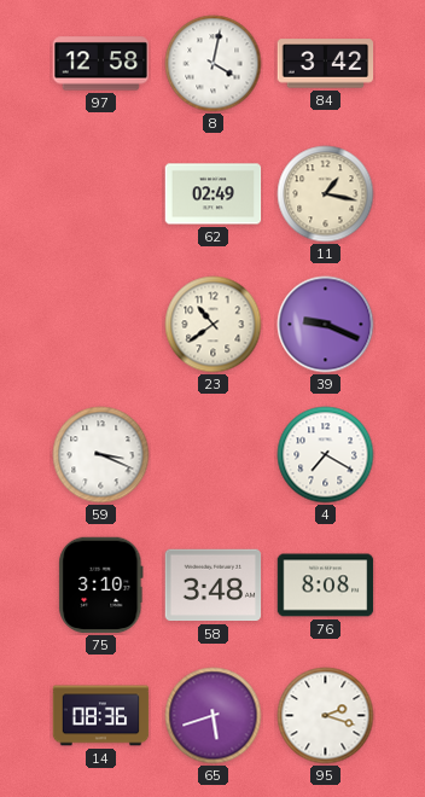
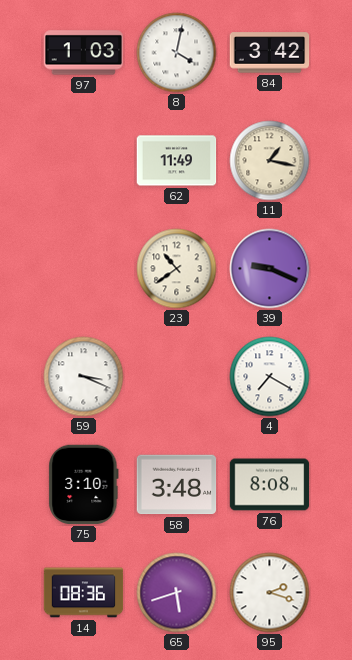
97: 12:58 -> 1:03
62: 02:49 -> 11:49
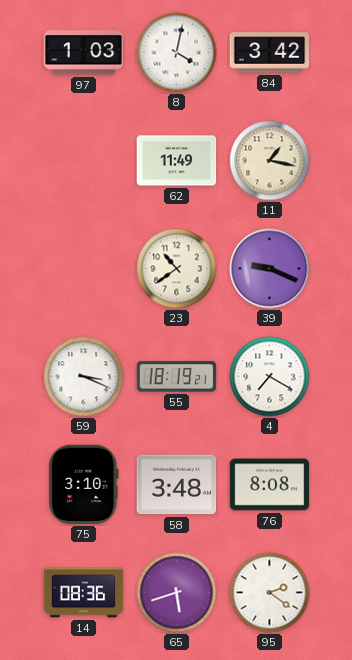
55: none -> 18:19
95: 2:18 -> 2:21
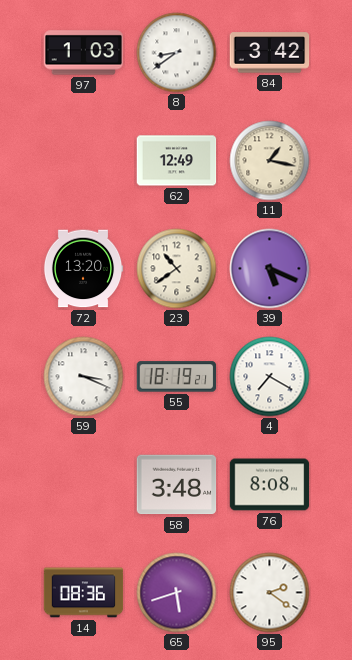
8: 4:02 -> 8:39
62: 11:49 -> 12:49
72: none -> 13:20
39: 9:19 -> 5:19
75: 3:10 -> none
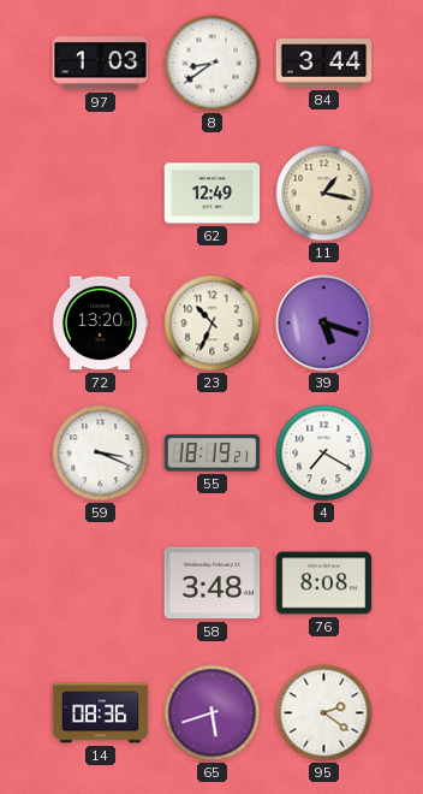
84: 3:42 -> 3:44
23: 10:39 -> 10:34
39: 5:19 -> 5:18
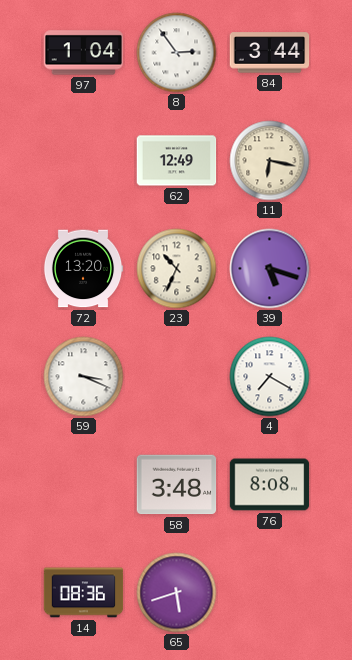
97: 1:03 -> 1:04
8: 8:39 -> 2:54
11: 1:17 -> 6:17
55: 18:19 -> none
95: 2:21 -> none
